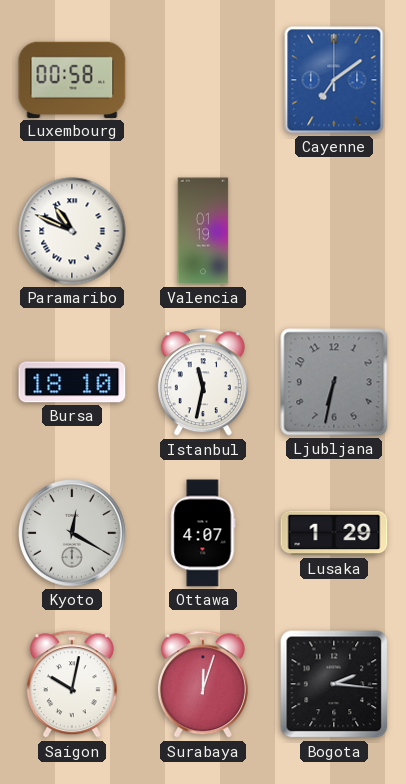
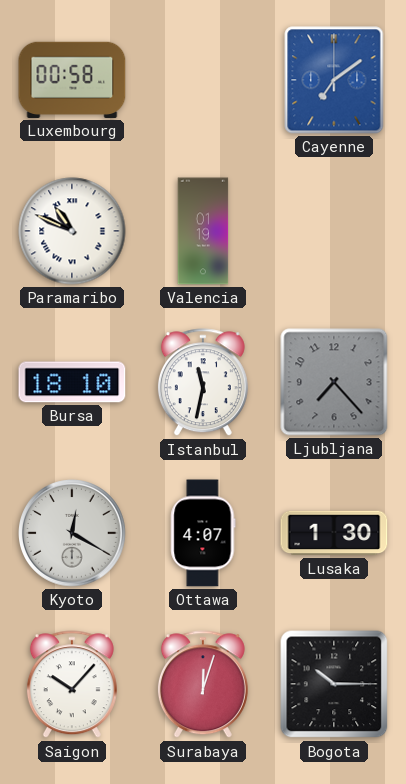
Ljubljana: 6:32 -> 7:23
Lusaka: 1:29 -> 1:30
Saigon: 10:02 -> 10:07
Bogota: 2:16 -> 10:15
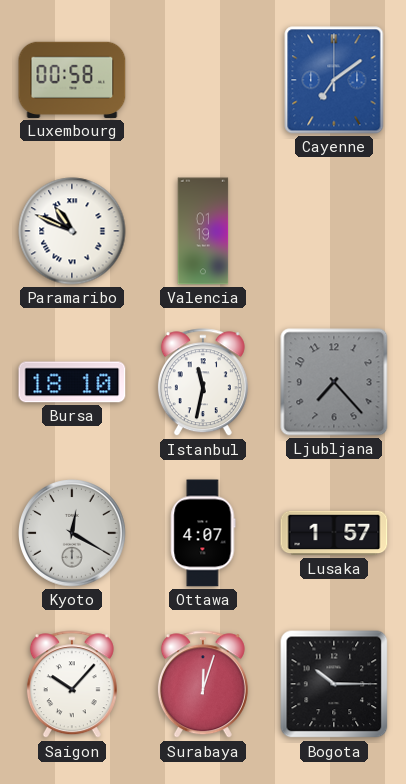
Lusaka: 1:30 -> 1:57
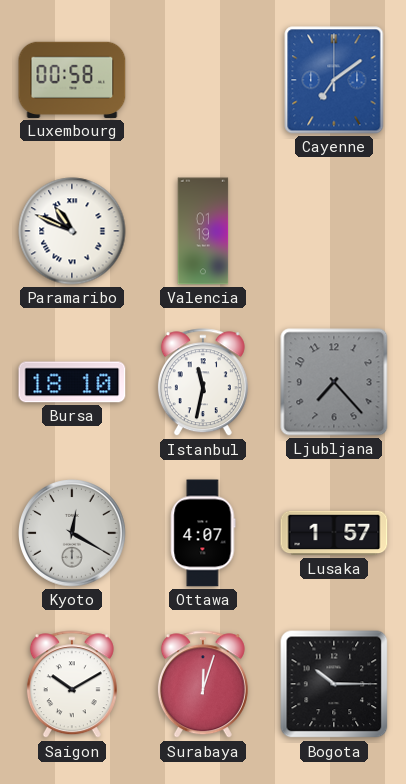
Saigon: 10:07 -> 10:10
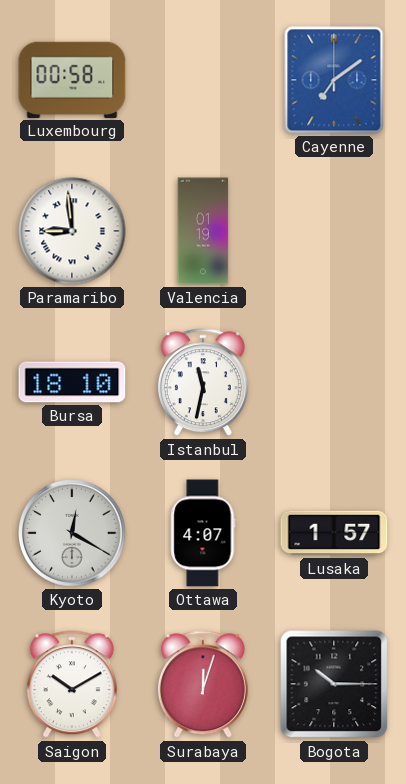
Paramaribo: 10:49 -> 8:59
Ljubljana: 7:23 -> none
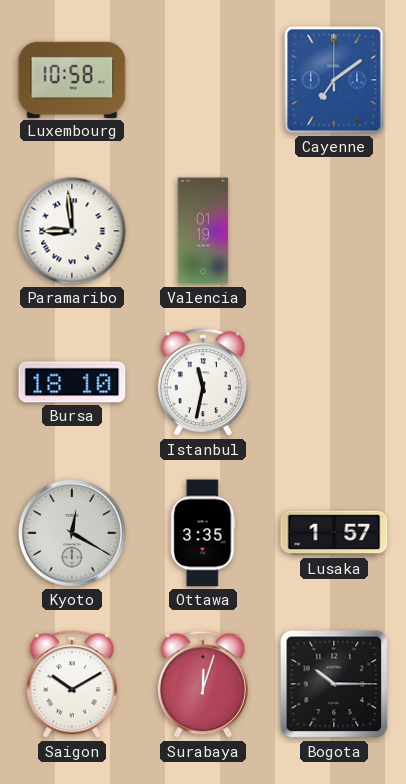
Luxembourg: 00:58 -> 10:58
Ottawa: 4:07 -> 3:35
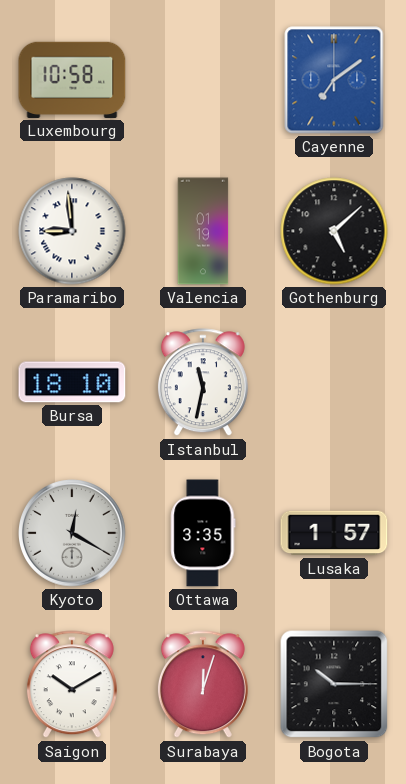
Gothenburg: none -> 5:08
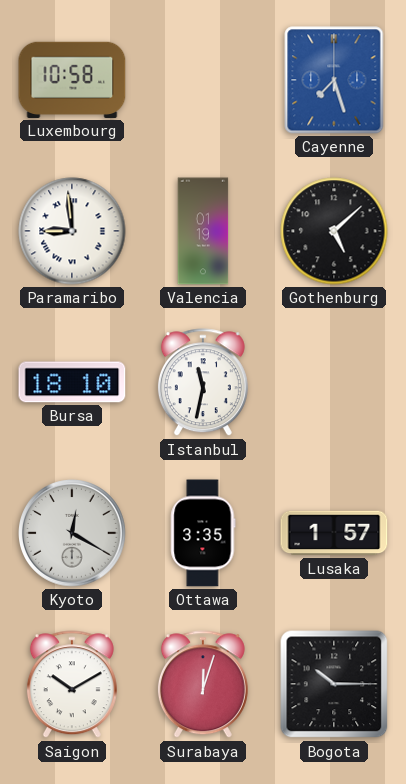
Cayenne: 7:09 -> 7:27
